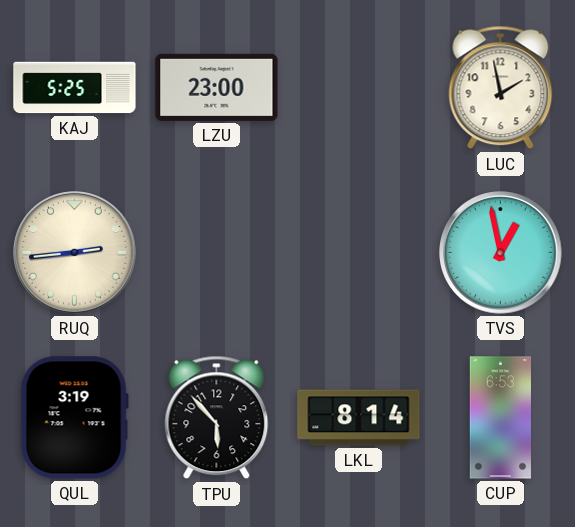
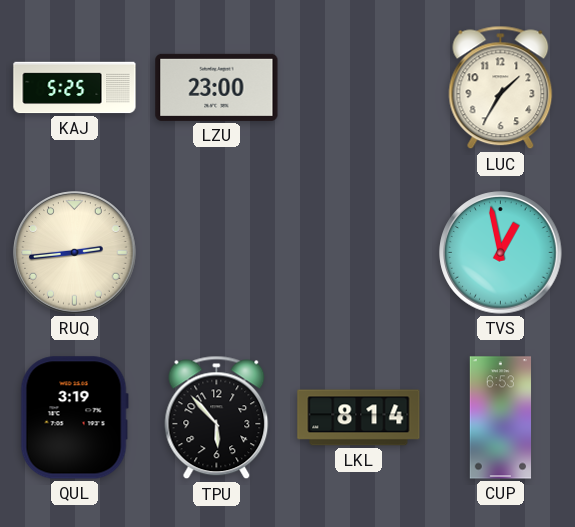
LUC: 1:58 -> 1:35
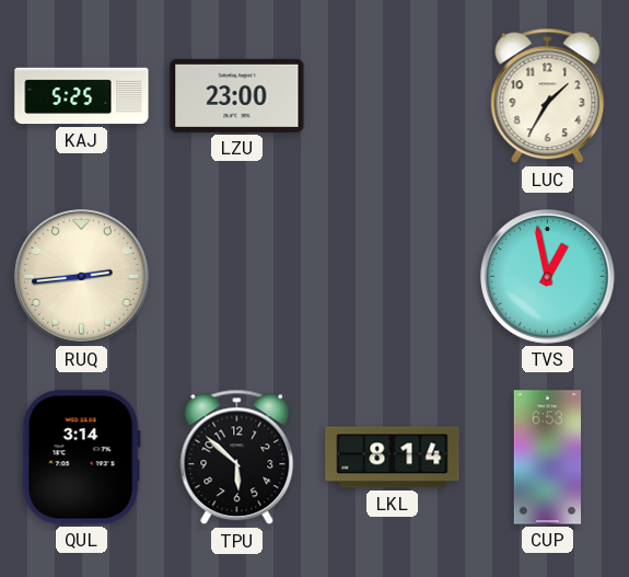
QUL: 3:19 -> 3:14
TPU: 5:53 -> 5:52
